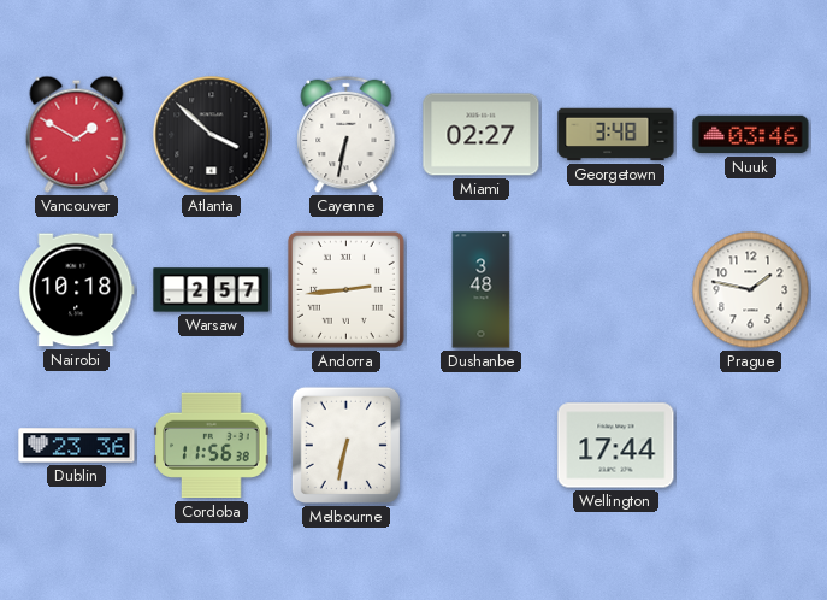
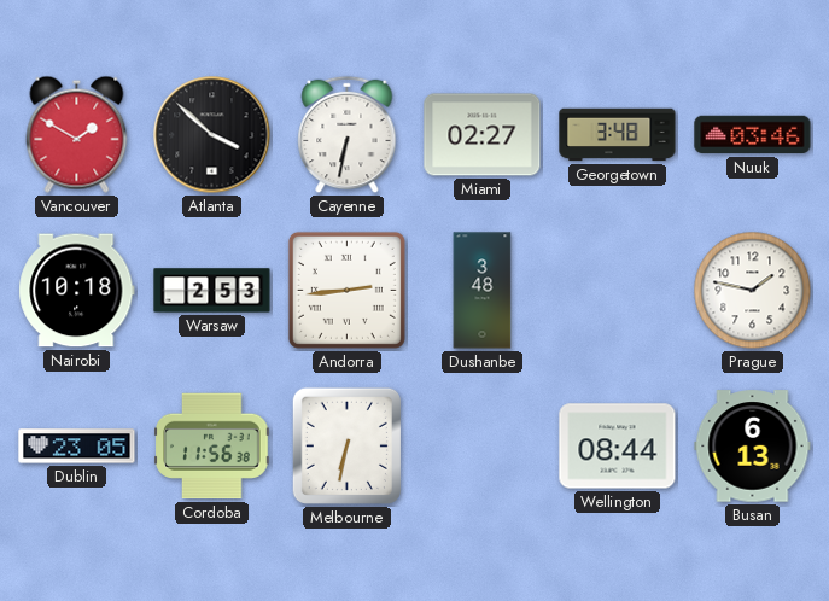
Warsaw: 2:57 -> 2:53
Dublin: 23:36 -> 23:05
Wellington: 17:44 -> 08:44
Busan: none -> 6:13
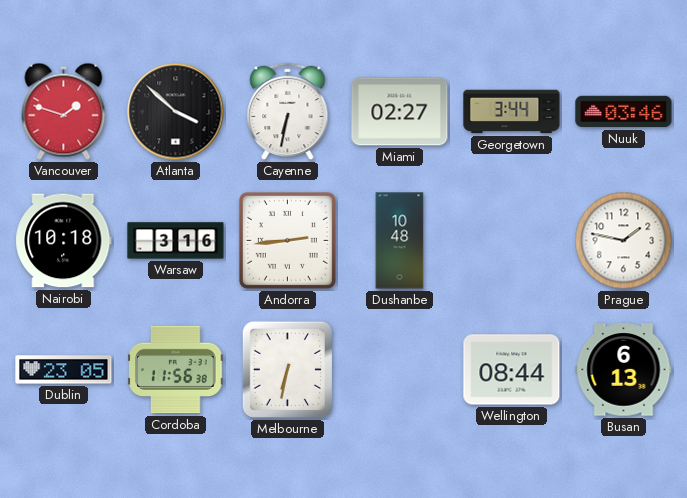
Vancouver: 1:50 -> 1:48
Georgetown: 3:48 -> 3:44
Warsaw: 2:53 -> 3:16
Dushanbe: 3:48 -> 10:48
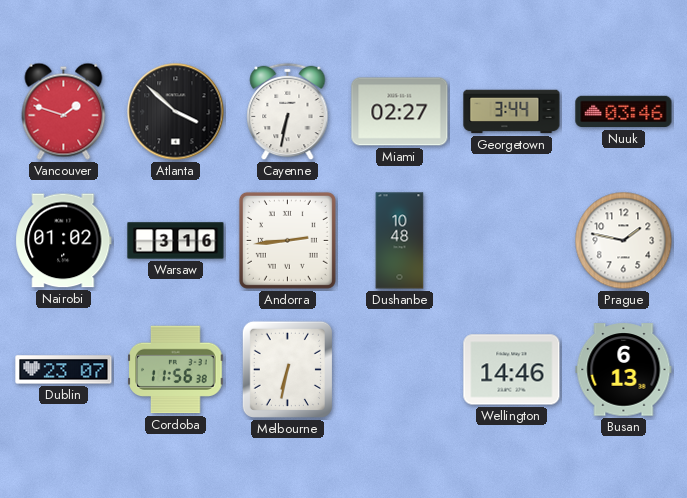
Nairobi: 10:18 -> 01:02
Dublin: 23:05 -> 23:07
Wellington: 08:44 -> 14:46
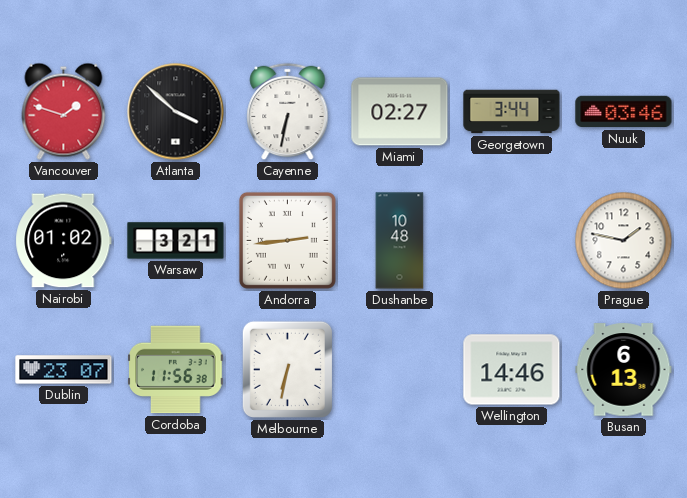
Warsaw: 3:16 -> 3:21
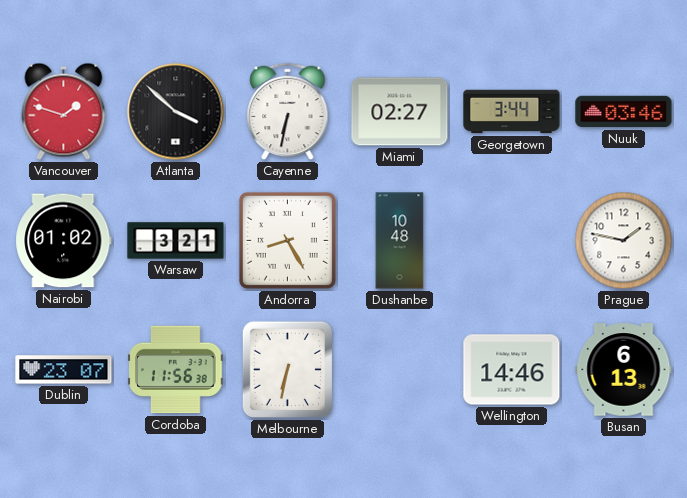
Andorra: 2:44 -> 8:25
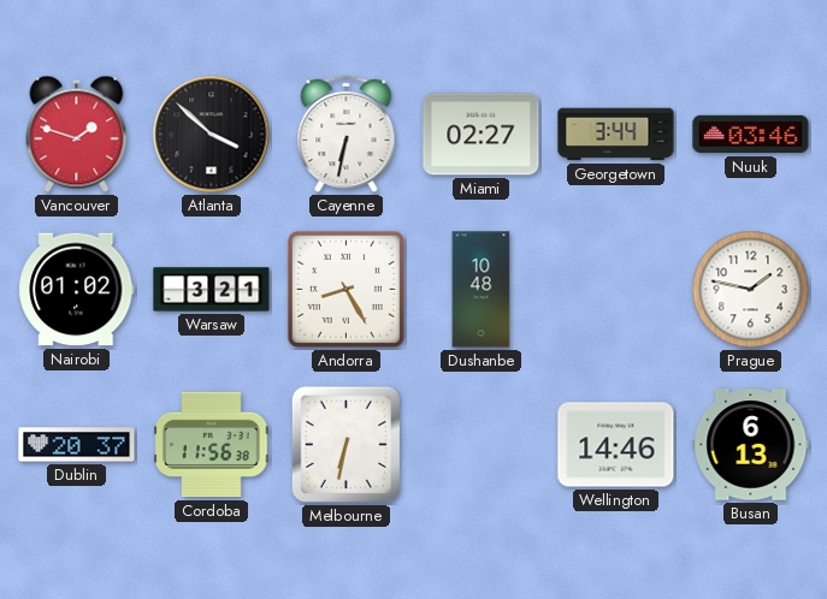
Dublin: 23:07 -> 20:37
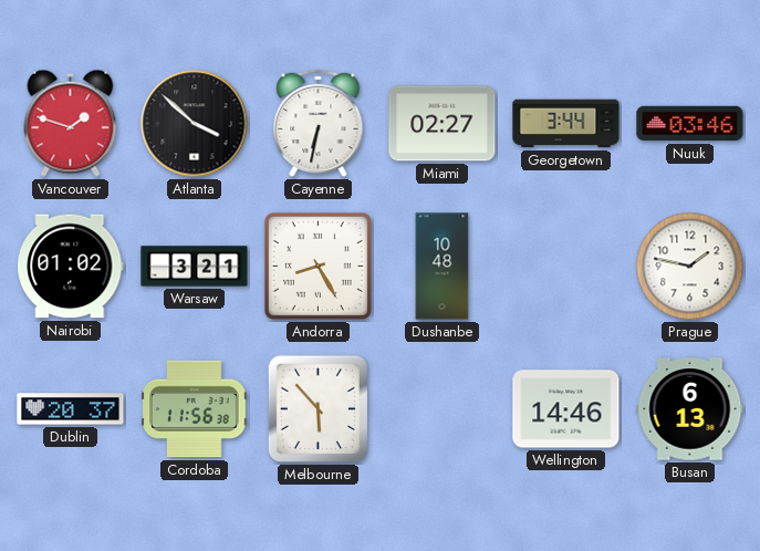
Melbourne: 6:32 -> 5:53
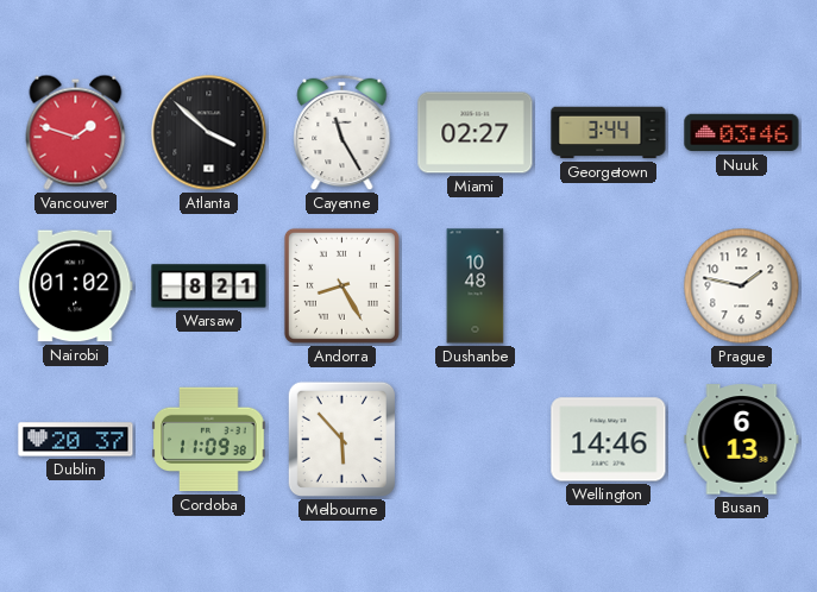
Cayenne: 6:32 -> 11:25
Warsaw: 3:21 -> 8:21
Cordoba: 11:56 -> 11:09
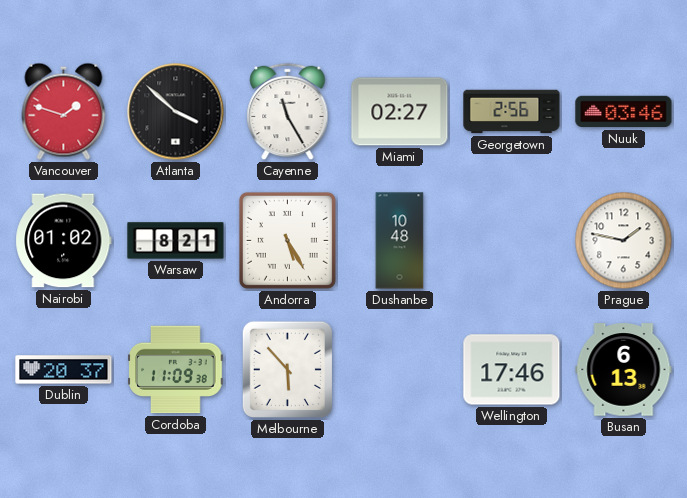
Georgetown: 3:44 -> 2:56
Andorra: 8:25 -> 5:25
Wellington: 14:46 -> 17:46
